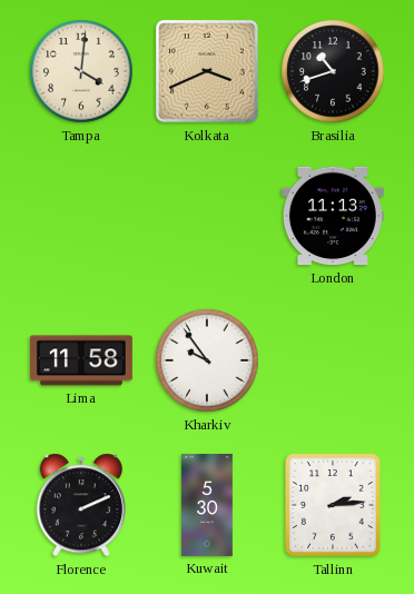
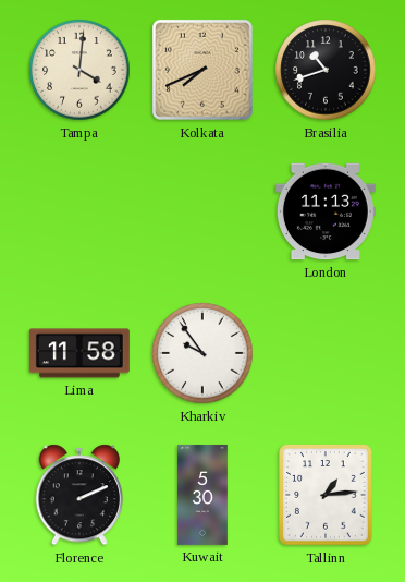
Kolkata: 3:41 -> 7:41
Tallinn: 2:14 -> 1:14
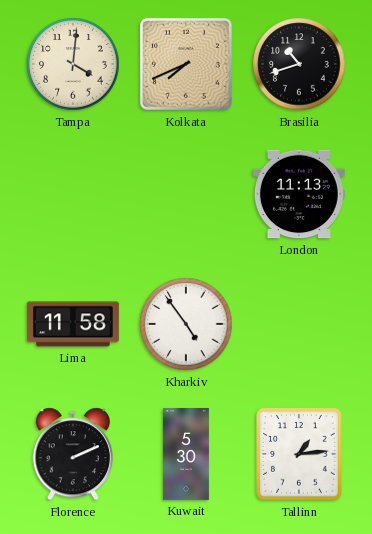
Kharkiv: 9:54 -> 4:54
